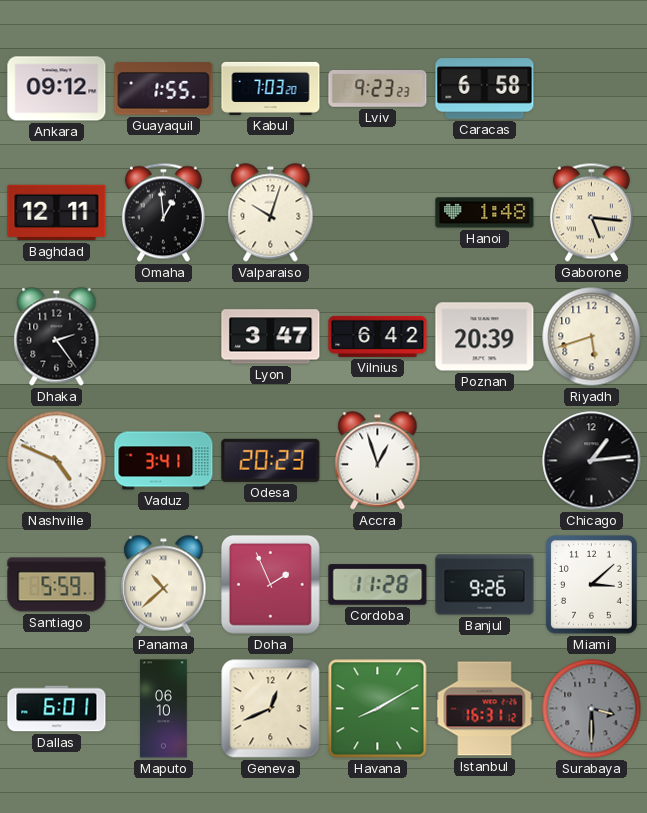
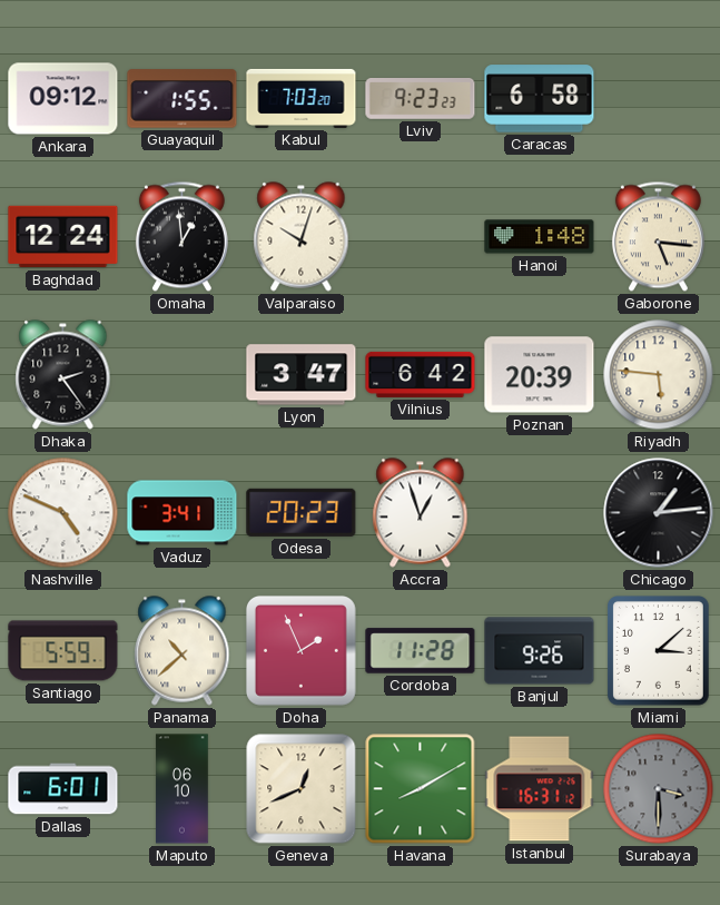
Baghdad: 12:11 -> 12:24
Riyadh: 5:42 -> 5:46
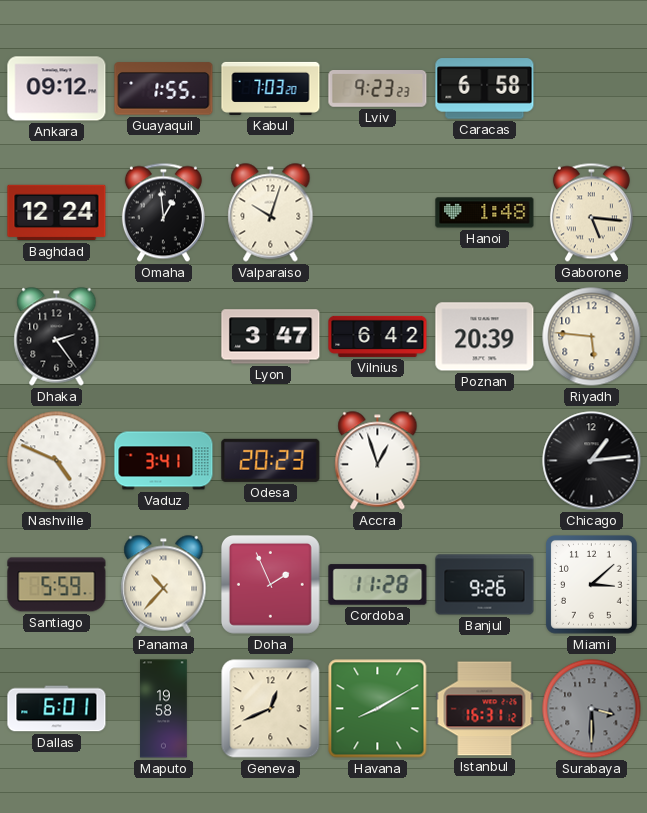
Panama: 10:38 -> 10:37
Maputo: 06:10 -> 19:58
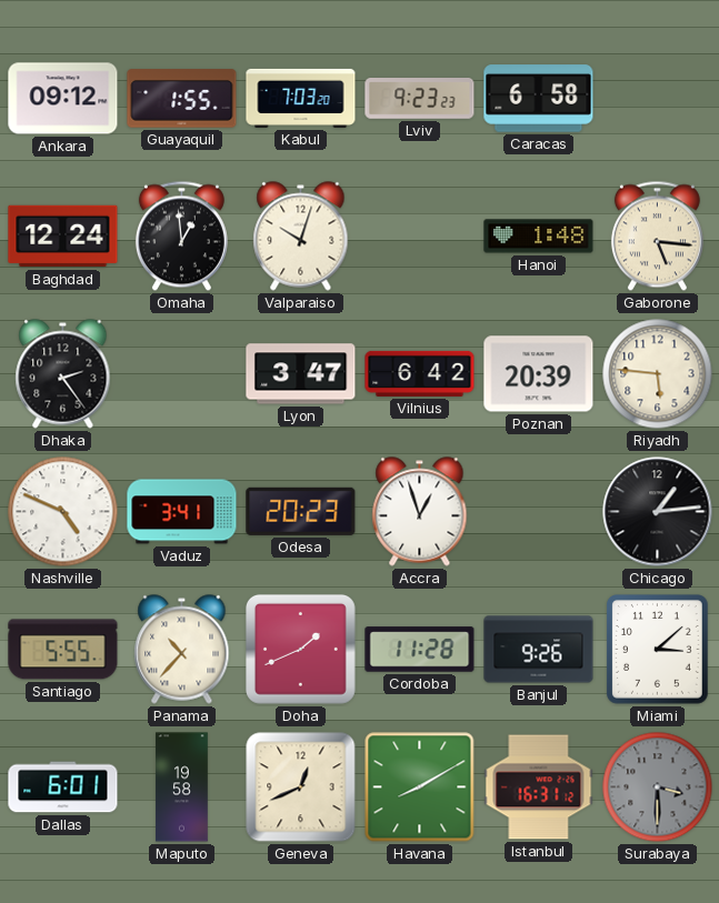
Santiago: 5:59 -> 5:55
Doha: 1:56 -> 1:41
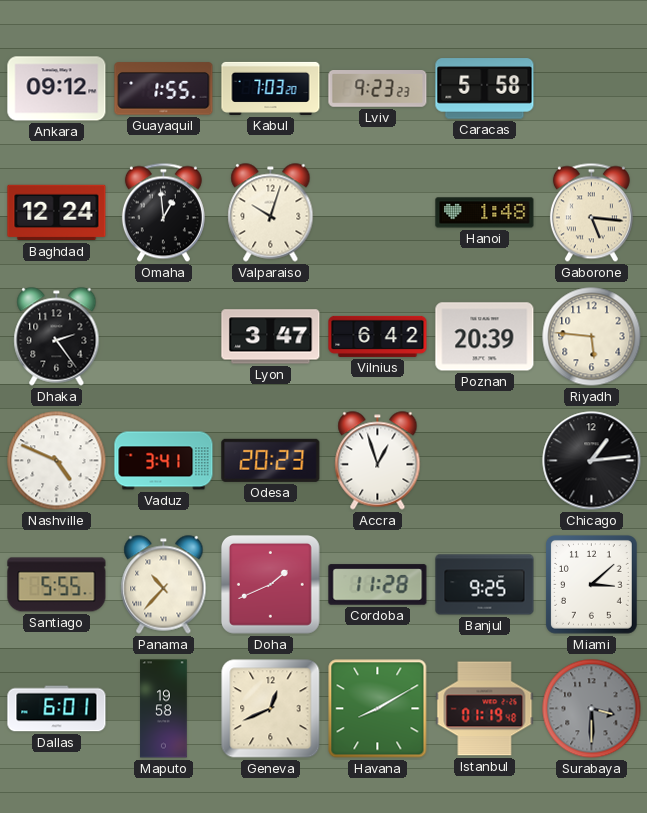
Caracas: 6:58 -> 5:58
Banjul: 9:26 -> 9:25
Istanbul: 16:31 -> 01:19
